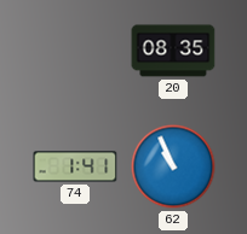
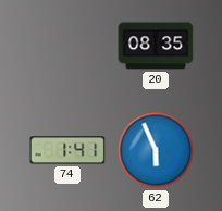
62: 10:56 -> 5:56
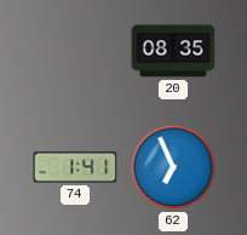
62: 5:56 -> 6:56
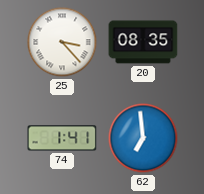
25: none -> 3:23
62: 6:56 -> 6:59
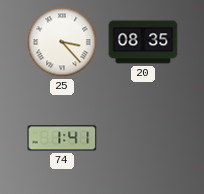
62: 6:59 -> none
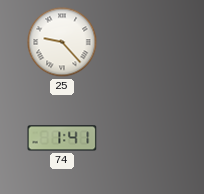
25: 3:23 -> 9:23
20: 08:35 -> none
